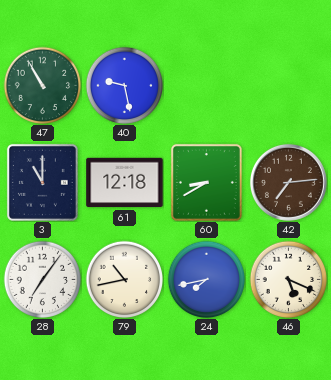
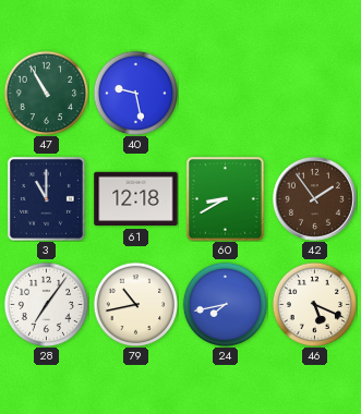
42: 7:14 -> 1:54
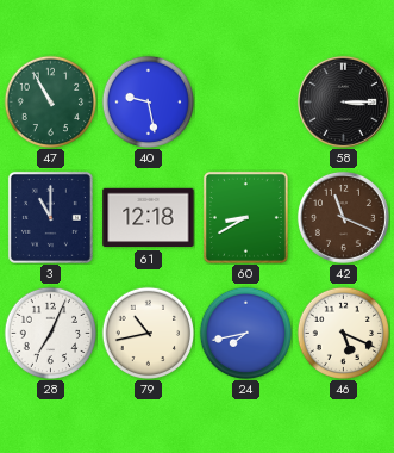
58: none -> 3:15
42: 1:54 -> 11:19
28: 7:06 -> 7:04
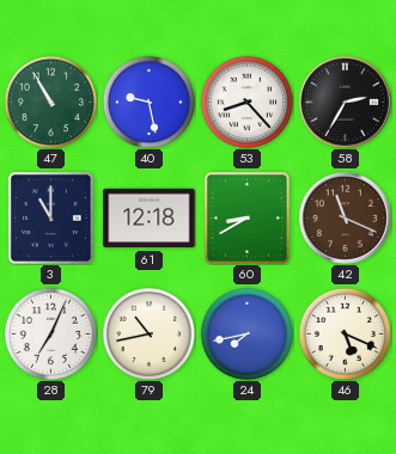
53: none -> 8:23
58: 3:15 -> 2:35
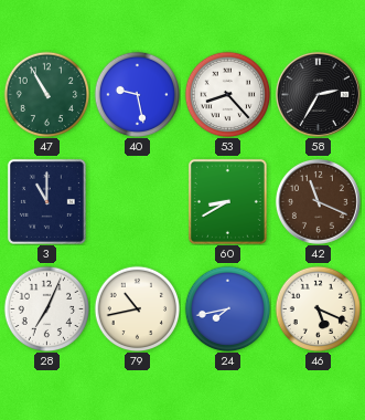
61: 12:18 -> none
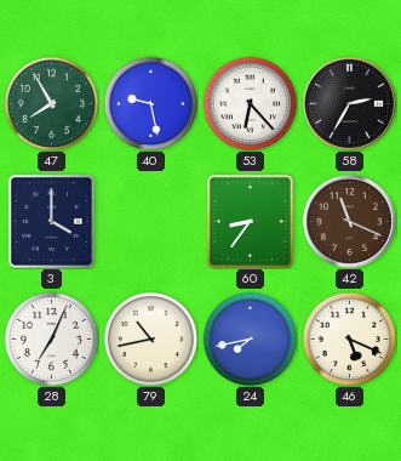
47: 10:55 -> 7:55
53: 8:23 -> 6:23
3: 11:00 -> 4:00
60: 8:40 -> 8:36
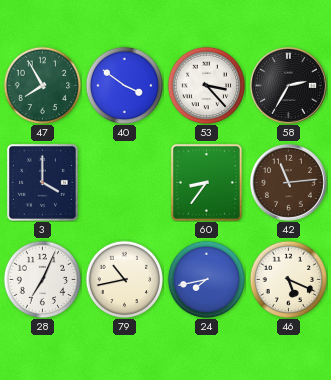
40: 9:28 -> 3:51
53: 6:23 -> 3:23
42: 11:19 -> 11:14
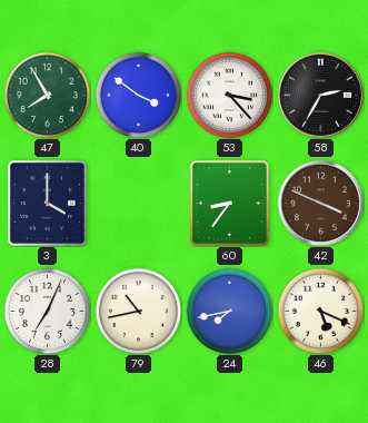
42: 11:14 -> 3:49
